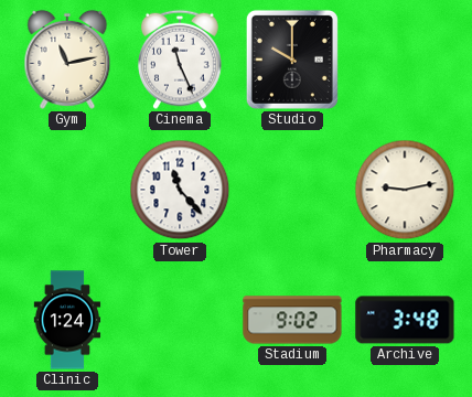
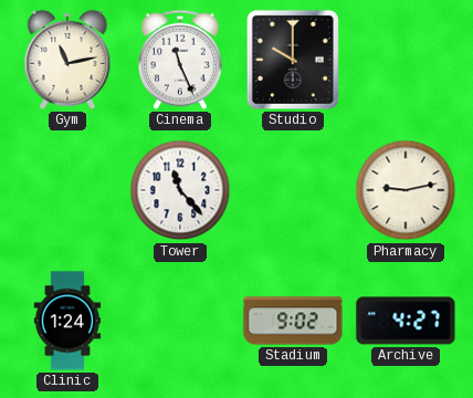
Archive: 3:48 -> 4:27
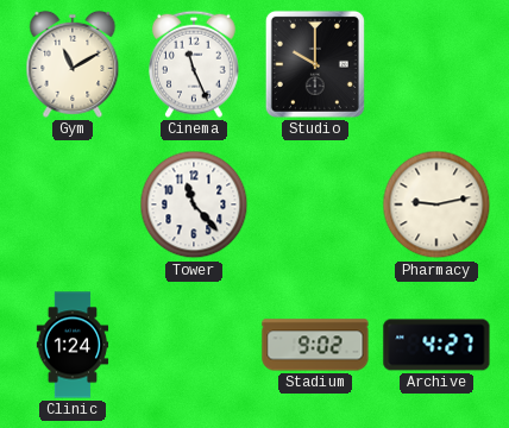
Gym: 11:13 -> 11:10
